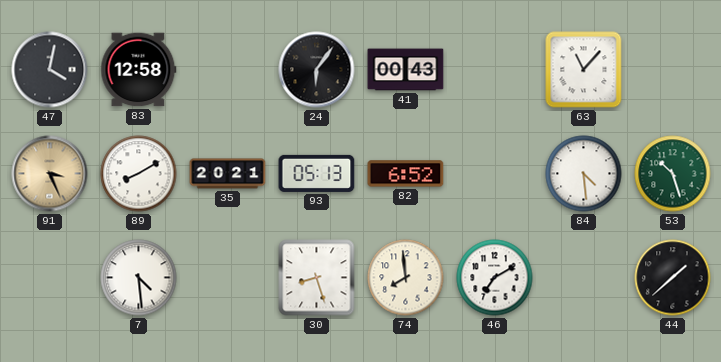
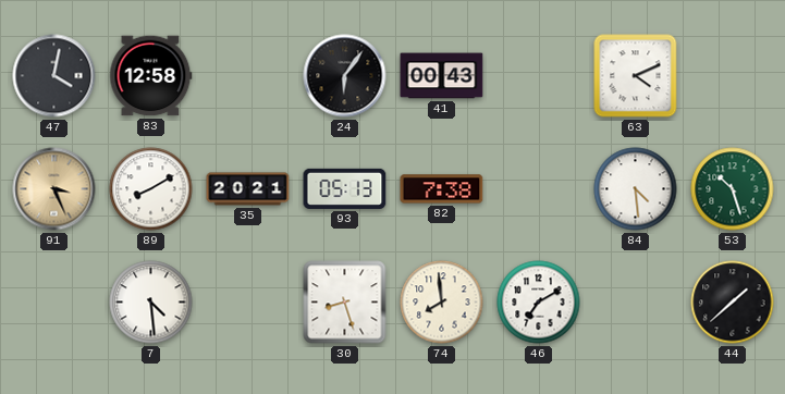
63: 11:07 -> 4:11
82: 6:52 -> 7:38
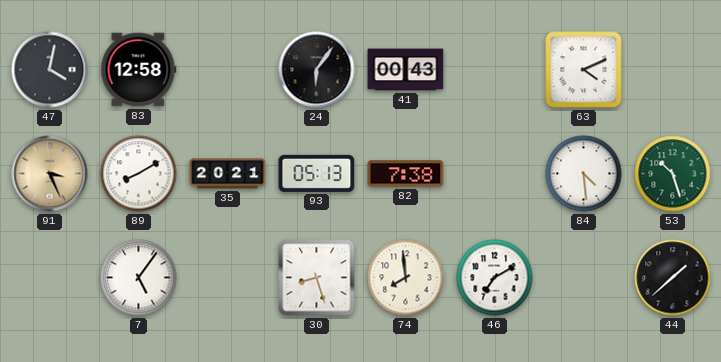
7: 4:29 -> 5:06
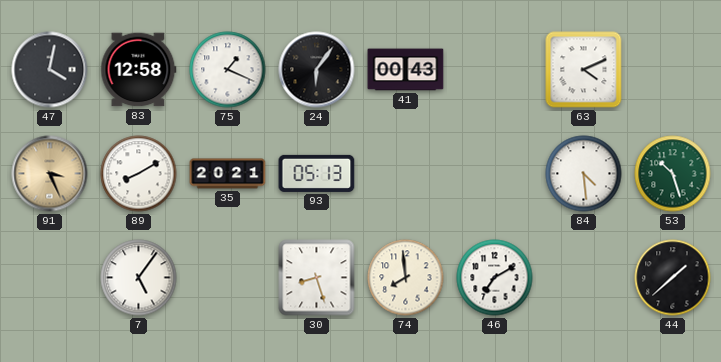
75: none -> 1:19
82: 7:38 -> none
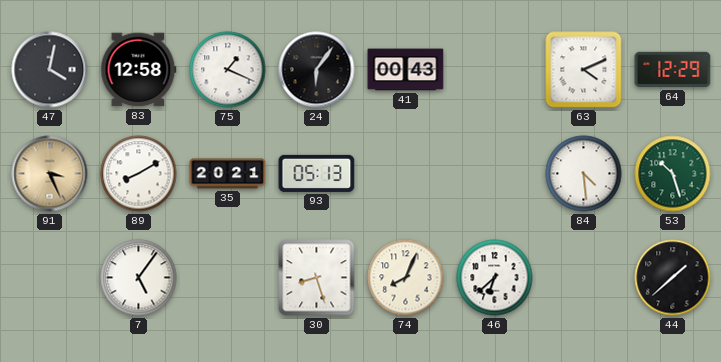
64: none -> 12:29
74: 7:59 -> 8:04
46: 7:10 -> 6:38
